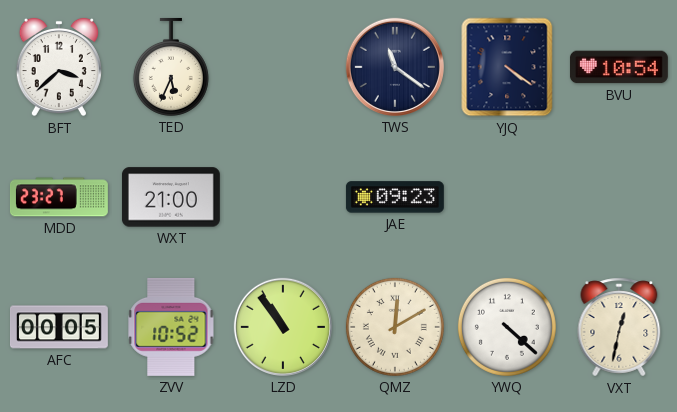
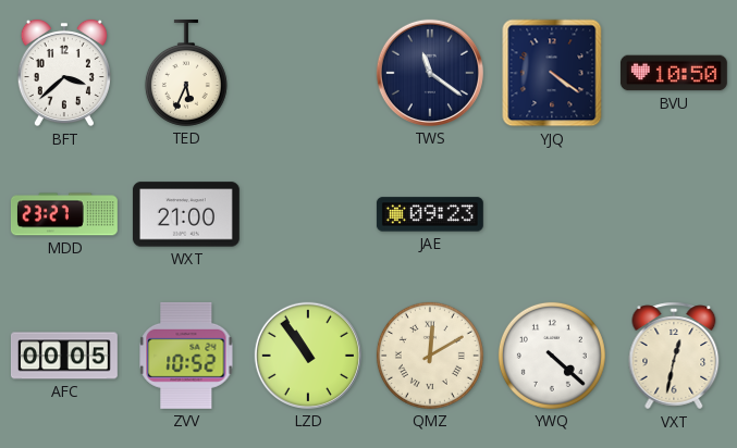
BVU: 10:54 -> 10:50
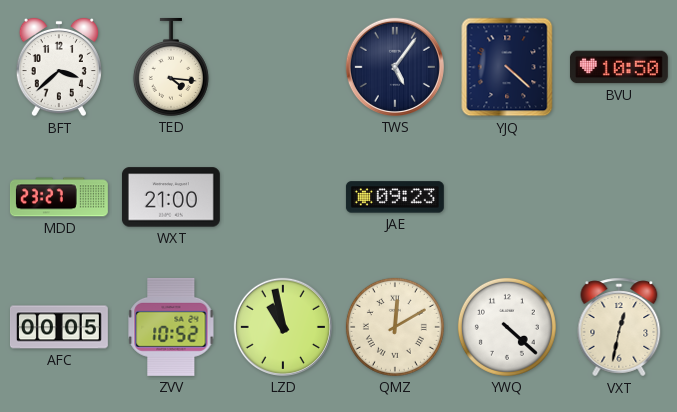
TED: 5:34 -> 4:16
TWS: 11:21 -> 5:06
YJQ: 4:21 -> 4:22
LZD: 10:54 -> 10:58
